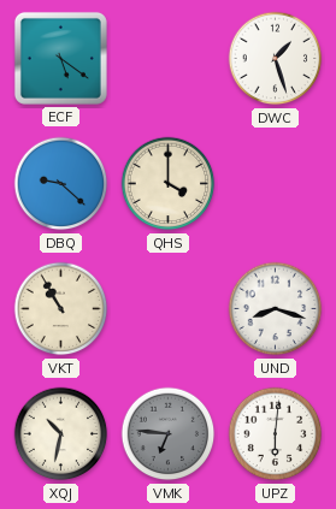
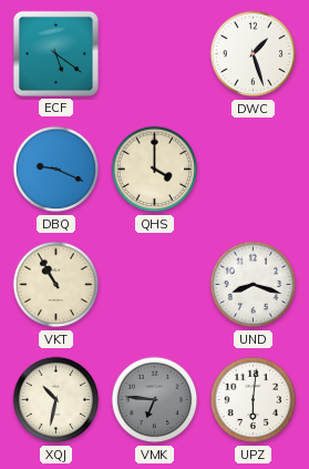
DBQ: 9:22 -> 9:19
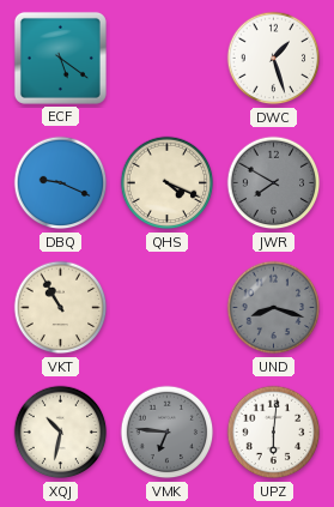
QHS: 4:00 -> 4:19
JWR: none -> 7:50
UND dial: white -> grey
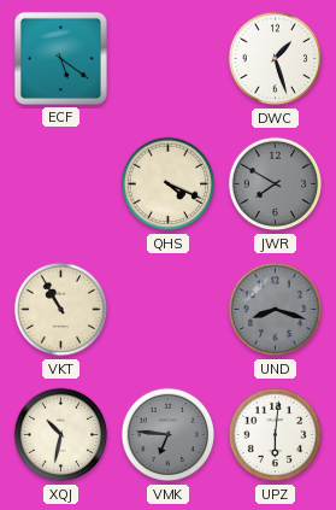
DBQ: 9:19 -> none
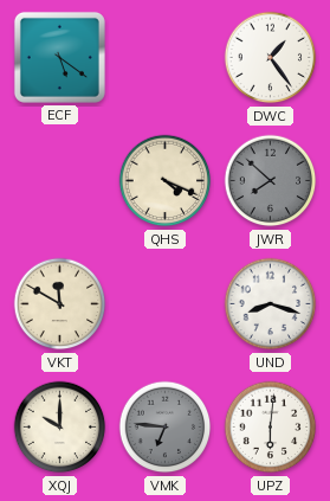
DWC: 1:27 -> 1:24
JWR: 7:50 -> 7:52
VKT: 10:55 -> 11:50
UND dial: grey -> white
XQJ: 10:32 -> 10:00
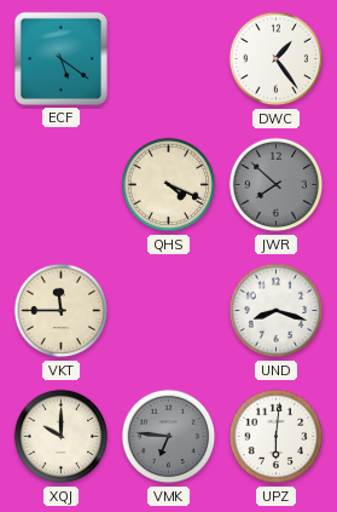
VKT: 11:50 -> 11:45
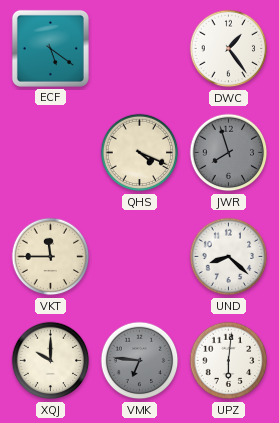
JWR: 7:52 -> 7:57
UND: 8:18 -> 8:22
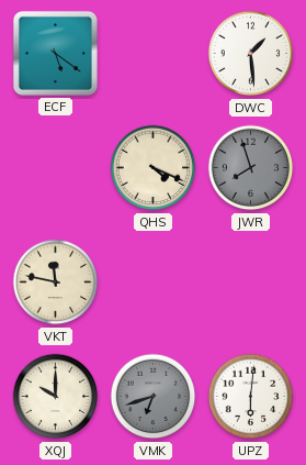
DWC: 1:24 -> 1:29
VKT: 11:45 -> 11:47
UND: 8:22 -> none
VMK: 6:46 -> 6:42
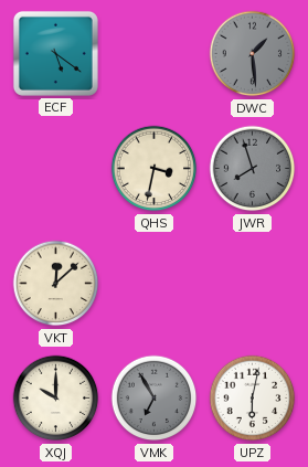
DWC dial: white -> grey
QHS: 4:19 -> 3:32
VKT: 11:47 -> 12:08
VMK: 6:42 -> 6:55
UPZ: 6:01 -> 6:02
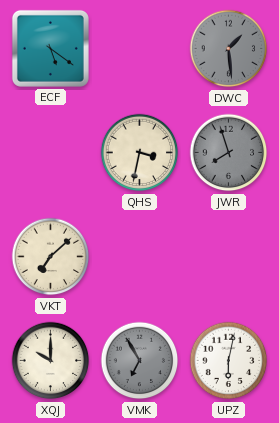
VKT: 12:08 -> 7:08
